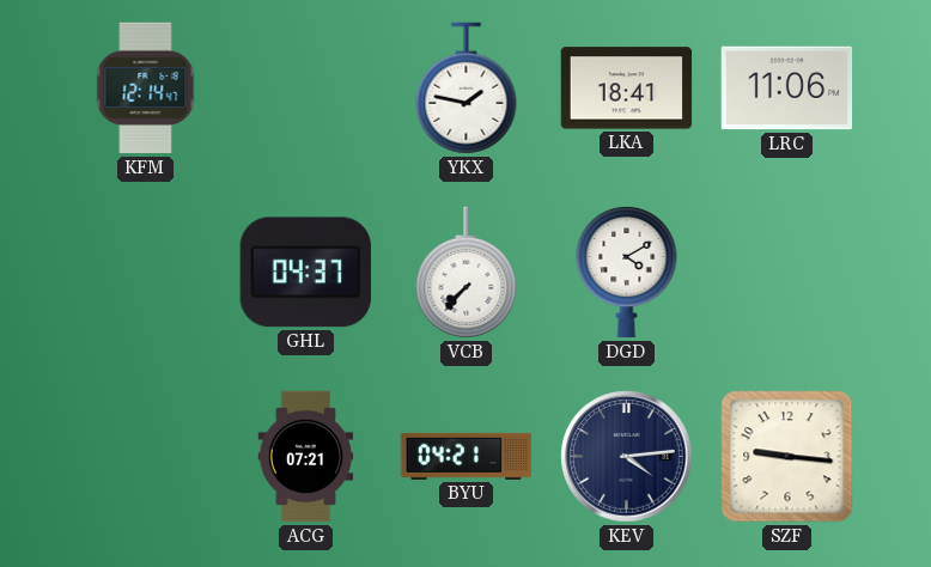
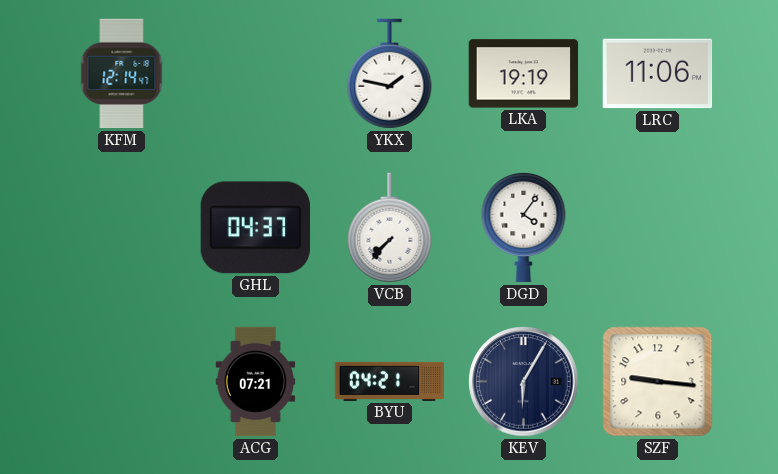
LKA: 18:41 -> 19:19
DGD: 4:10 -> 4:06
KEV: 4:14 -> 6:05
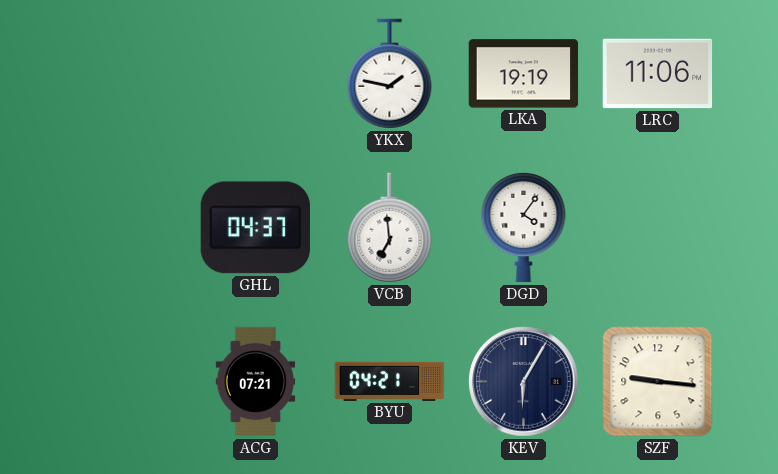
KFM: 12:14 -> none
VCB: 7:37 -> 6:59
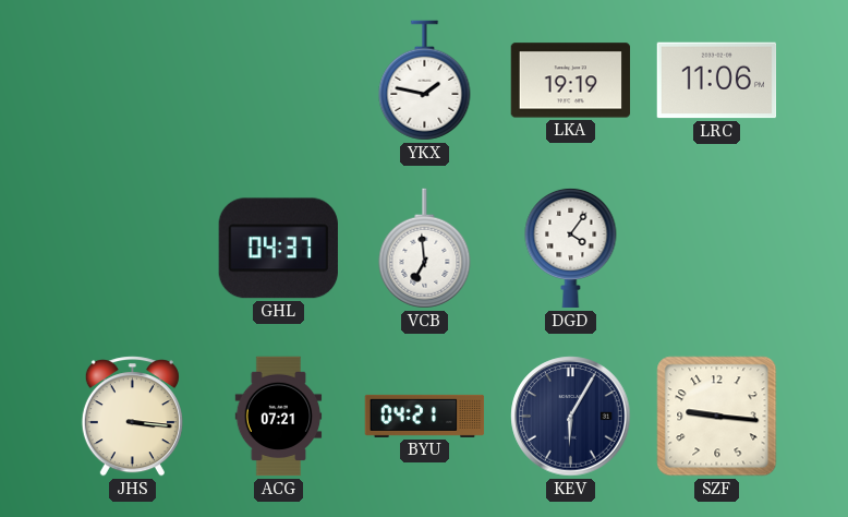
JHS: none -> 3:16
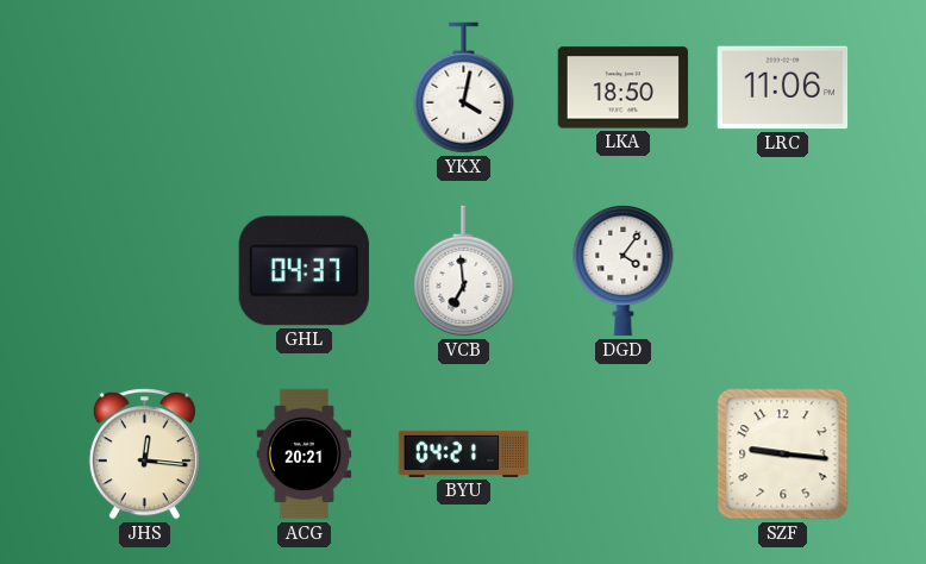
YKX: 1:47 -> 4:02
LKA: 19:19 -> 18:50
JHS: 3:16 -> 12:16
ACG: 07:21 -> 20:21
KEV: 6:05 -> none
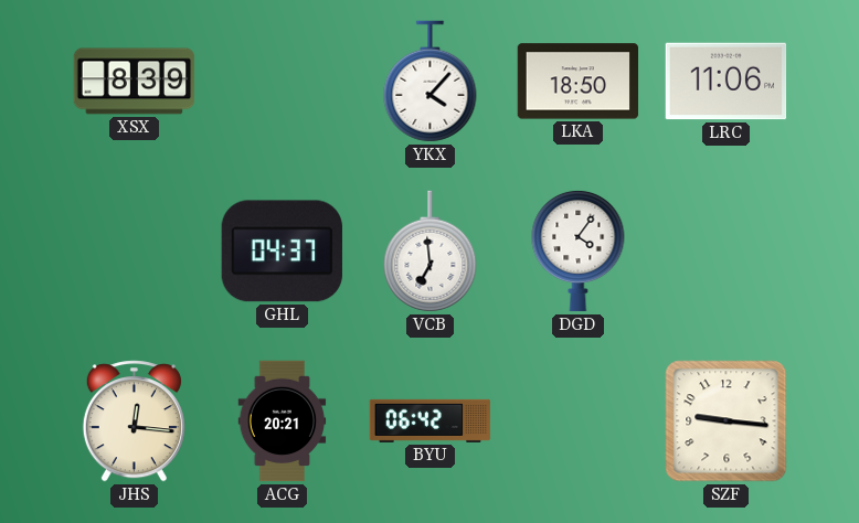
XSX: none -> 8:39
YKX: 4:02 -> 4:07
BYU: 04:21 -> 06:42
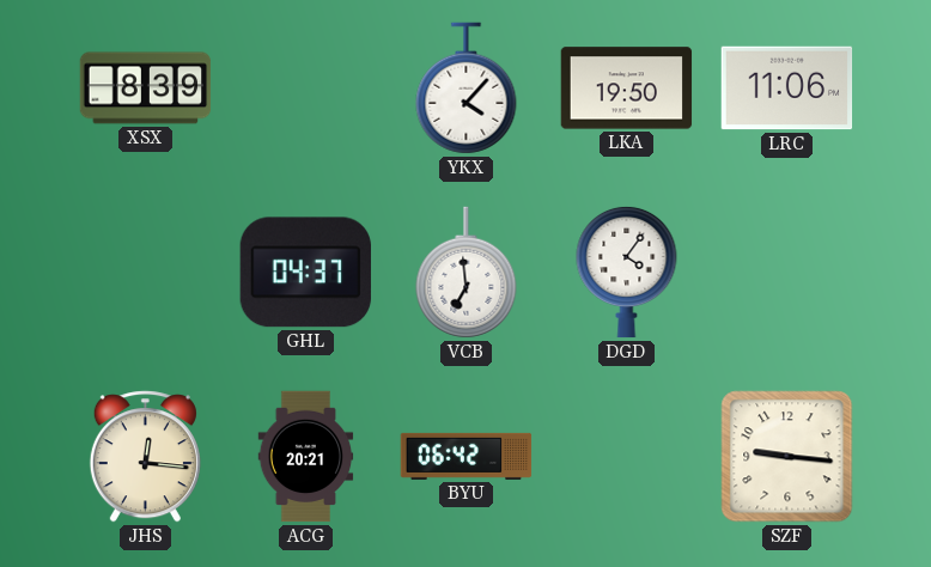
LKA: 18:50 -> 19:50
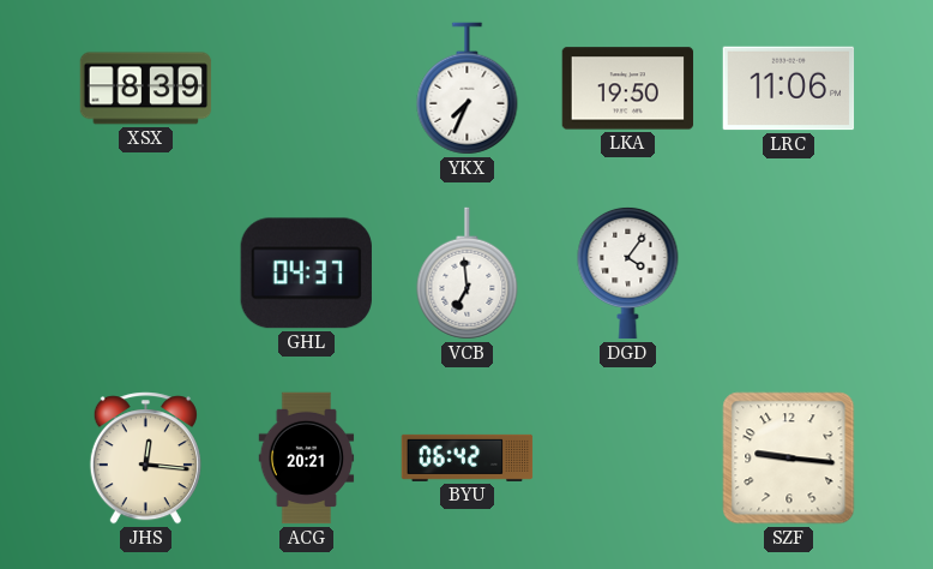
YKX: 4:07 -> 7:34
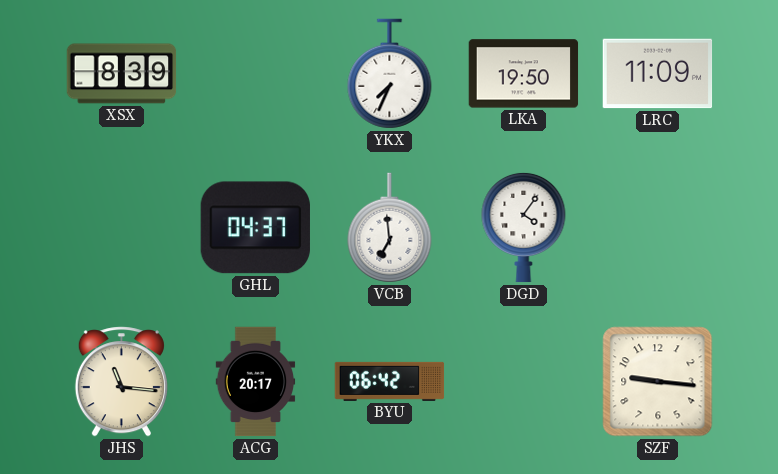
LRC: 11:06 -> 11:09
JHS: 12:16 -> 11:16
ACG: 20:21 -> 20:17
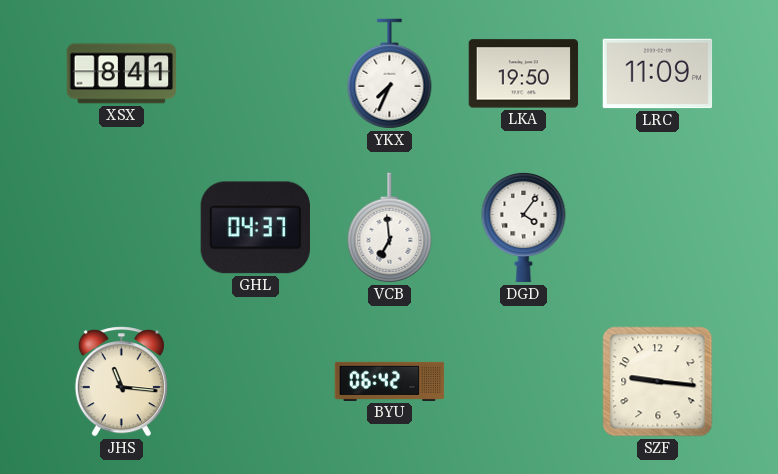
XSX: 8:39 -> 8:41
ACG: 20:17 -> none
